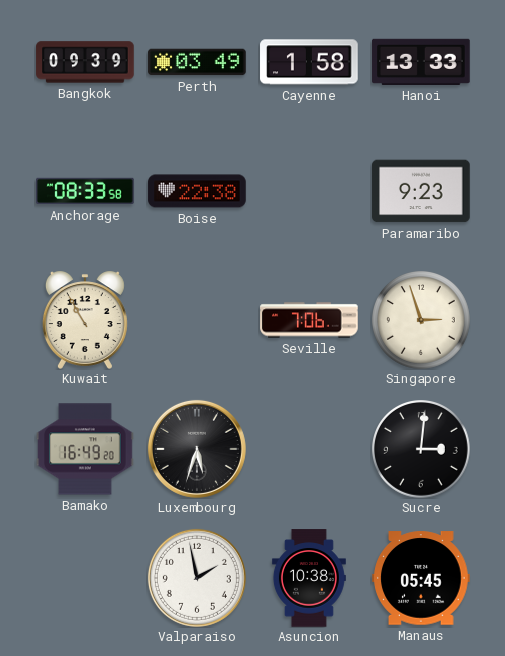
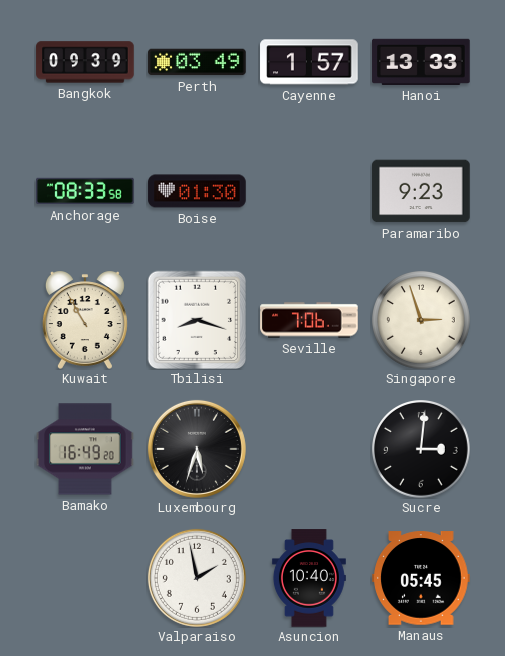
Cayenne: 1:58 -> 1:57
Boise: 22:38 -> 01:30
Tbilisi: none -> 8:18
Asuncion: 10:38 -> 10:40
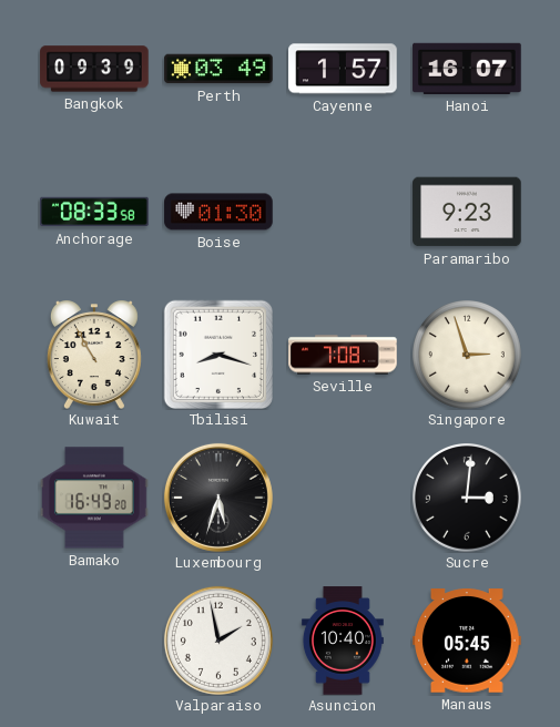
Hanoi: 13:33 -> 16:07
Seville: 7:06 -> 7:08
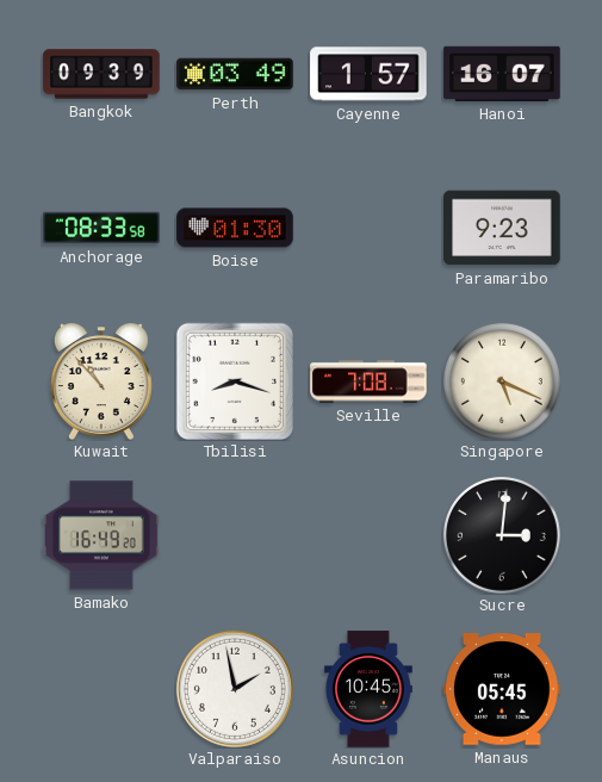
Kuwait: 10:55 -> 10:53
Singapore: 2:57 -> 5:19
Luxembourg: 5:33 -> none
Asuncion: 10:40 -> 10:45
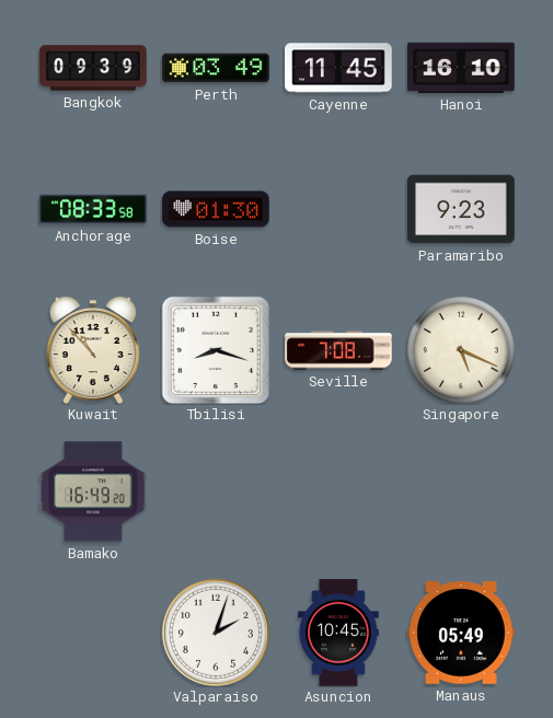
Cayenne: 1:57 -> 11:45
Hanoi: 16:07 -> 16:10
Sucre: 3:01 -> none
Valparaiso: 1:58 -> 2:03
Manaus: 05:45 -> 05:49
